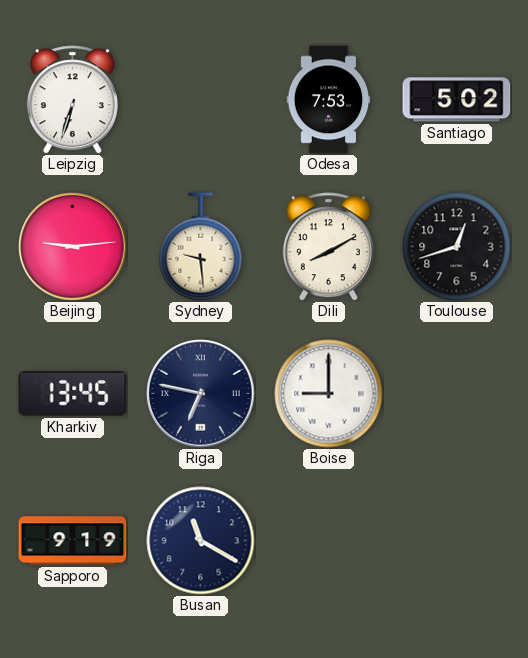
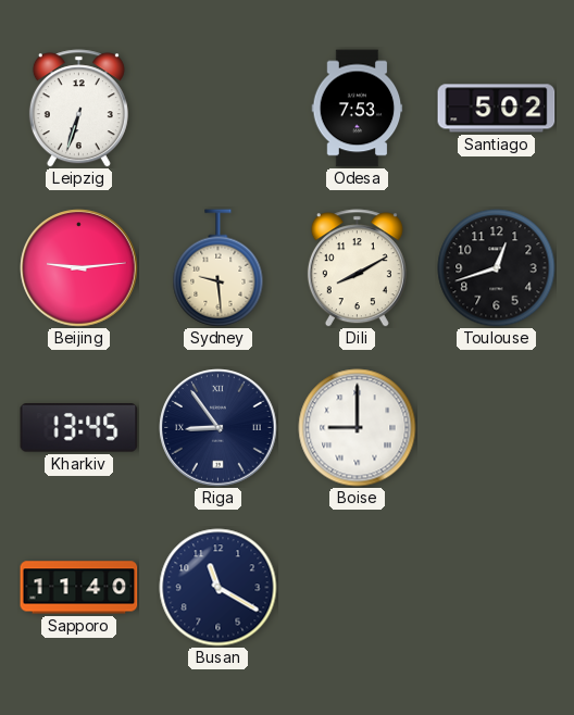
Riga: 6:47 -> 8:54
Sapporo: 9:19 -> 11:40
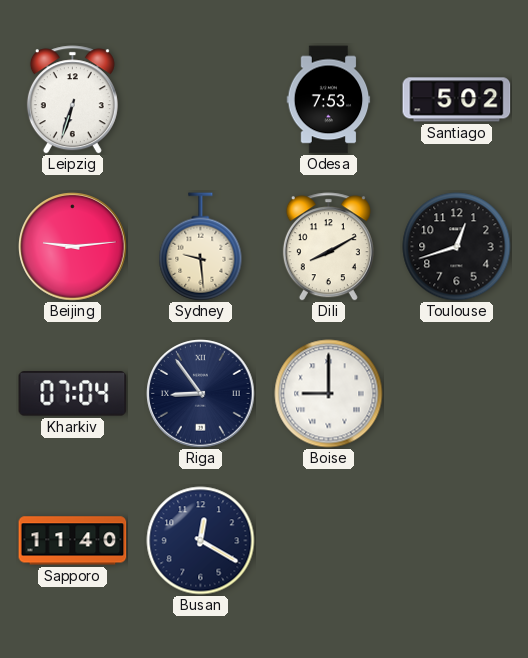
Kharkiv: 13:45 -> 07:04
Busan: 11:20 -> 12:20
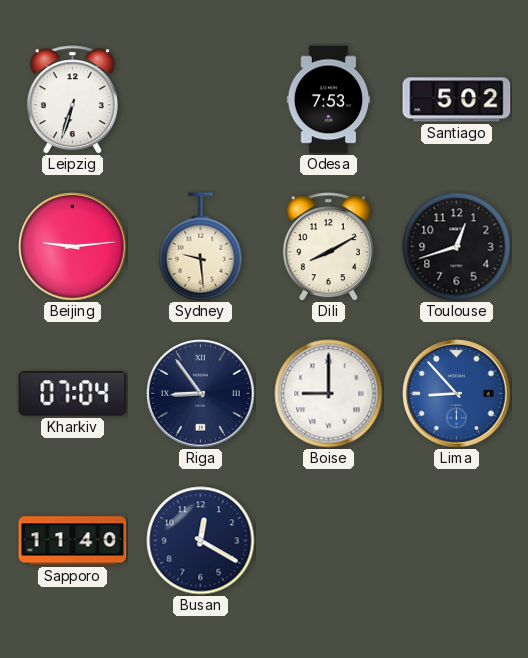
Lima: none -> 8:53
